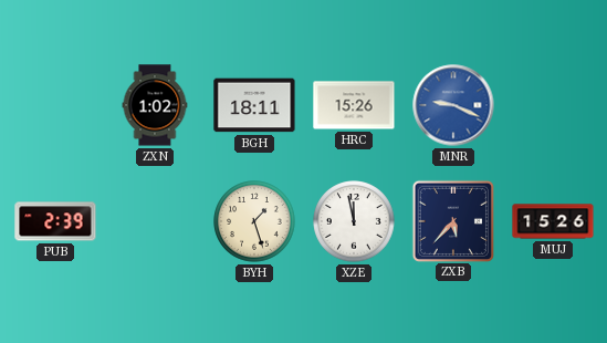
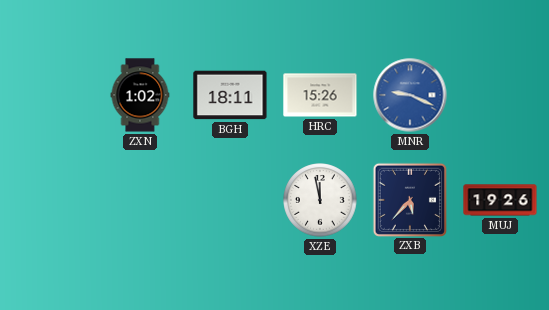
PUB: 2:39 -> none
BYH: 1:27 -> none
MUJ: 15:26 -> 19:26
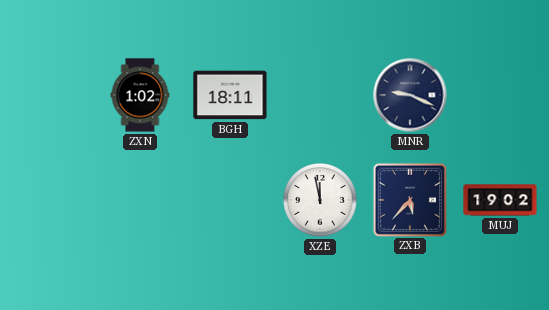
HRC: 15:26 -> none
MNR dial: blue -> navy
MUJ: 19:26 -> 19:02
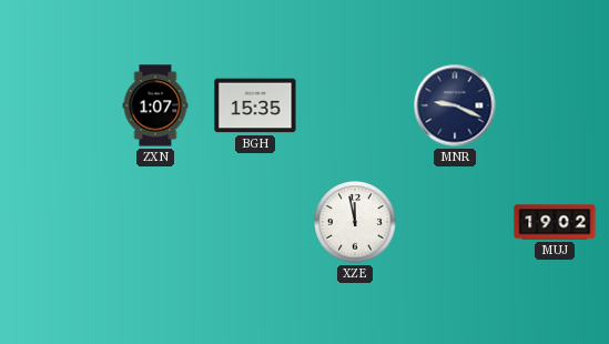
ZXN: 1:02 -> 1:07
BGH: 18:11 -> 15:35
ZXB: 5:37 -> none
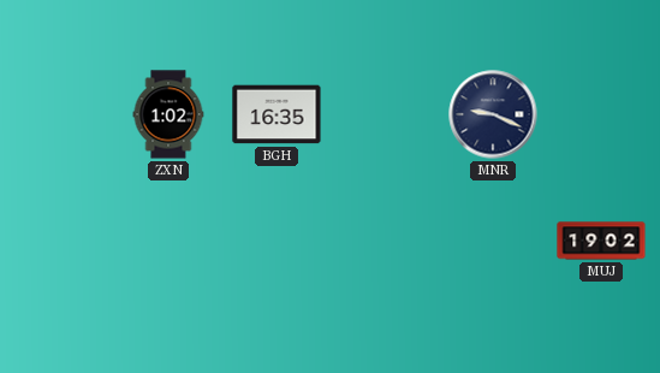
ZXN: 1:07 -> 1:02
BGH: 15:35 -> 16:35
XZE: 11:58 -> none
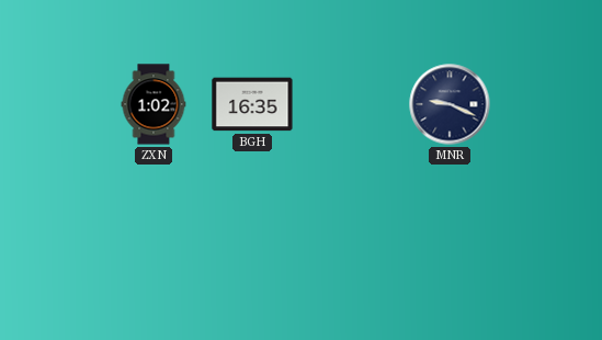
MUJ: 19:02 -> none
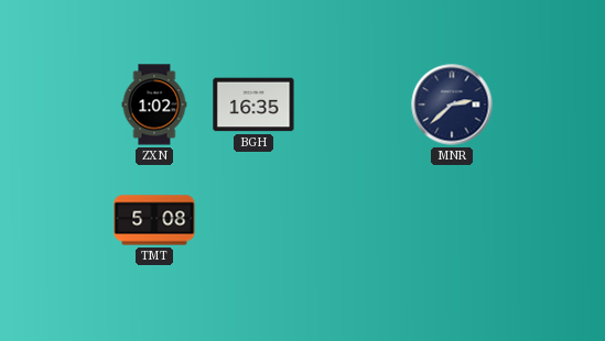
MNR: 9:19 -> 2:38
TMT: none -> 5:08
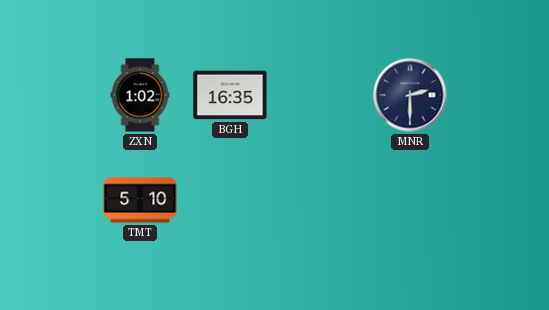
MNR: 2:38 -> 2:30
TMT: 5:08 -> 5:10
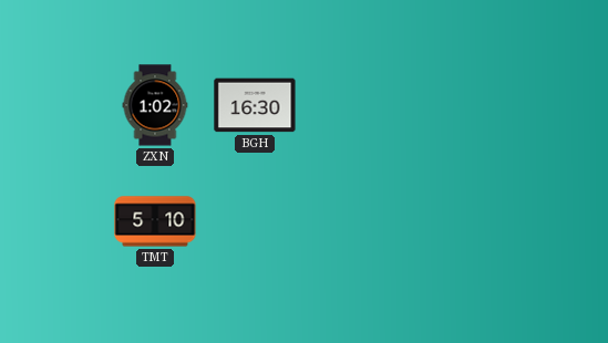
BGH: 16:35 -> 16:30
MNR: 2:30 -> none
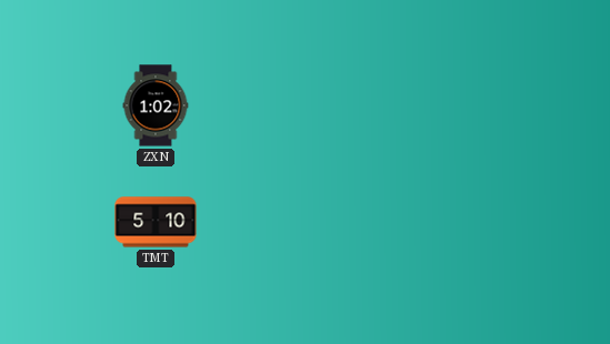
BGH: 16:30 -> none
